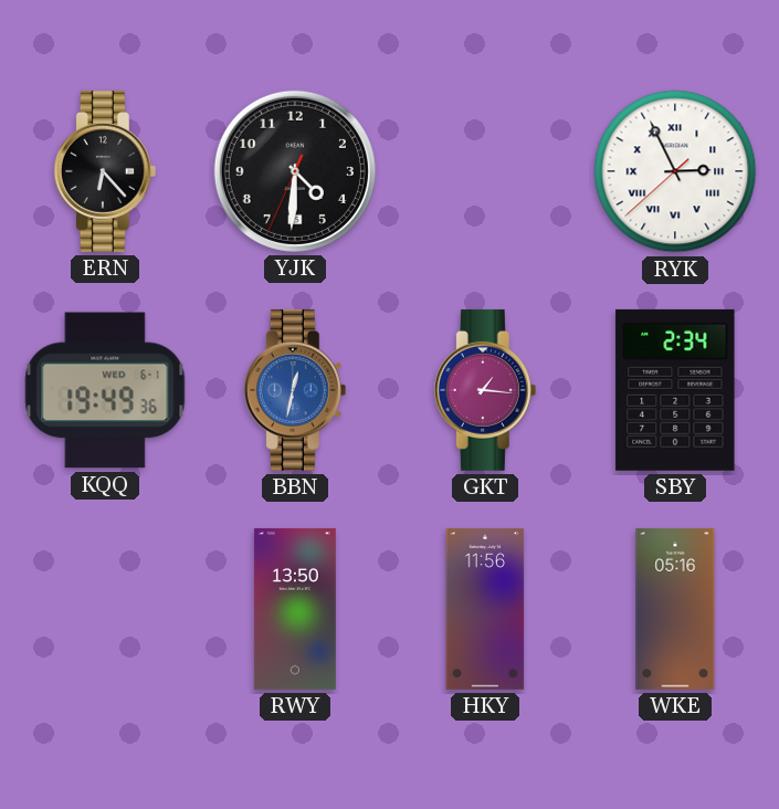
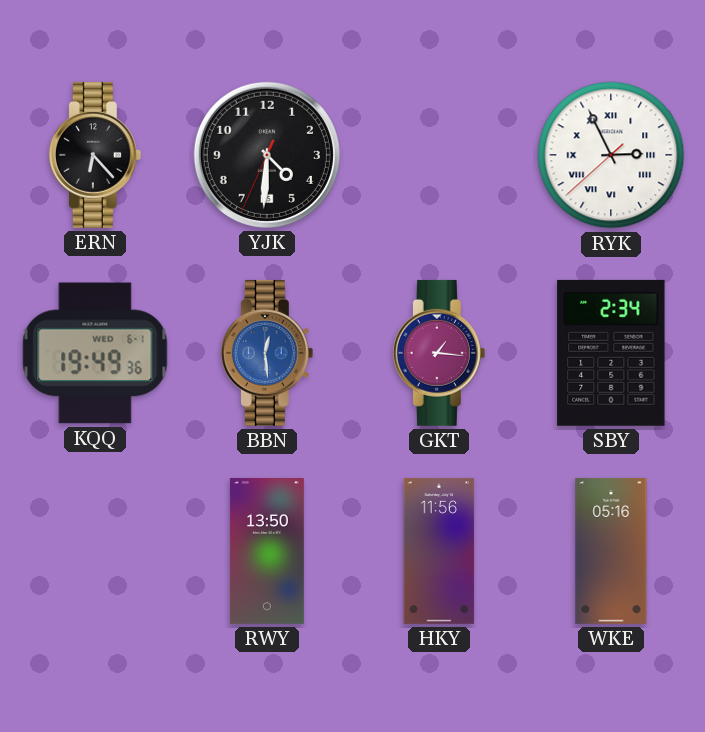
BBN: 12:32 -> 12:29
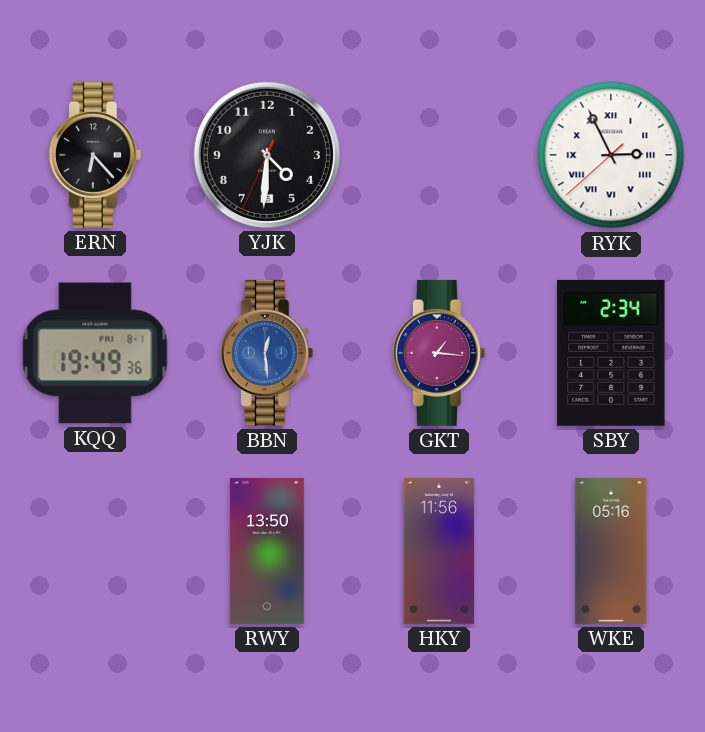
KQQ date: WED 6-1 -> FRI 8-1
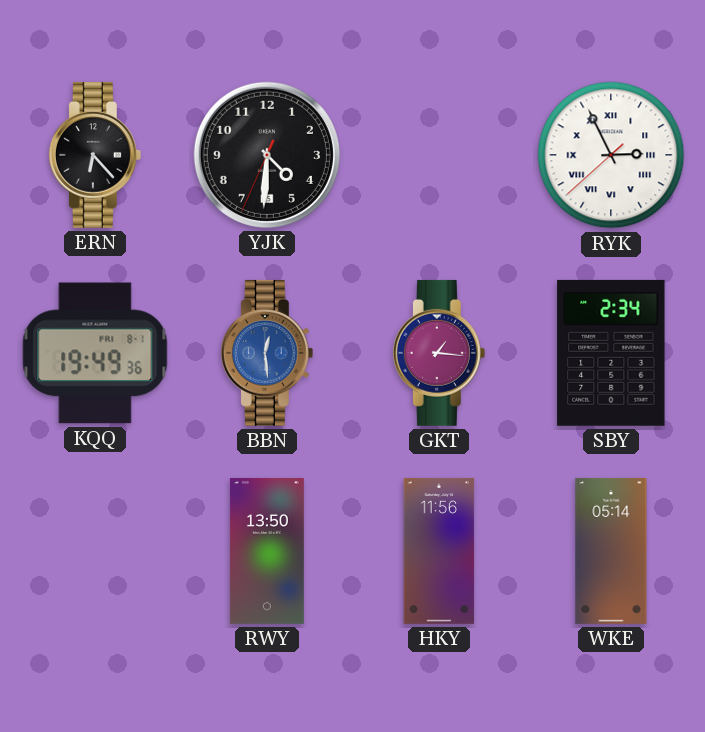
WKE: 05:16 -> 05:14
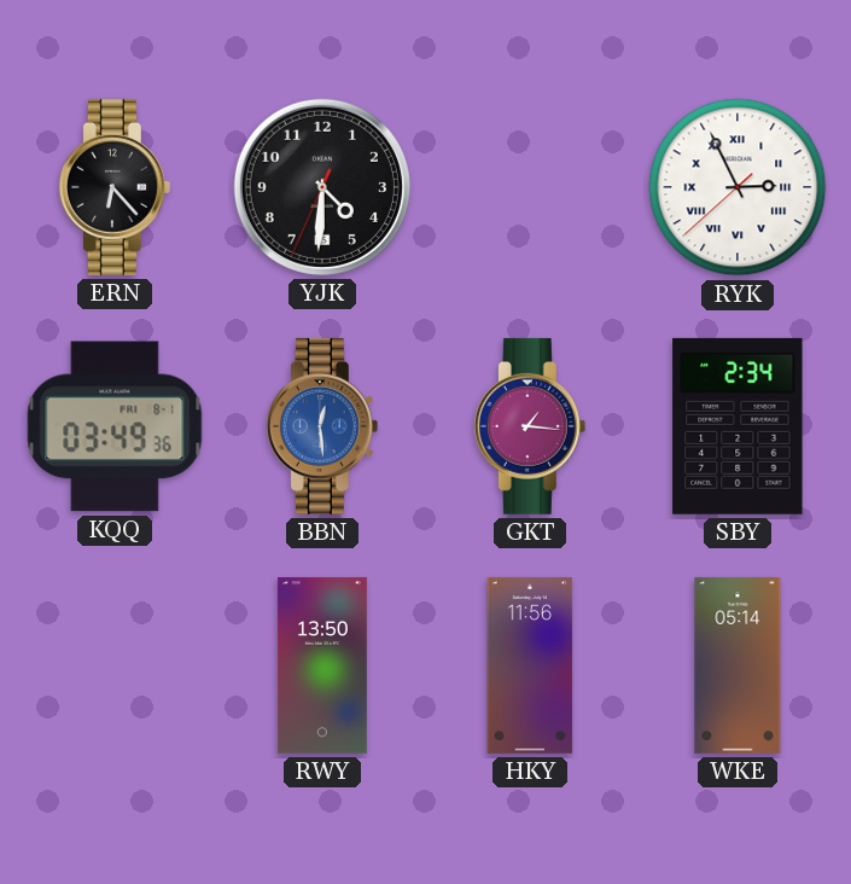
KQQ: 19:49 -> 03:49
